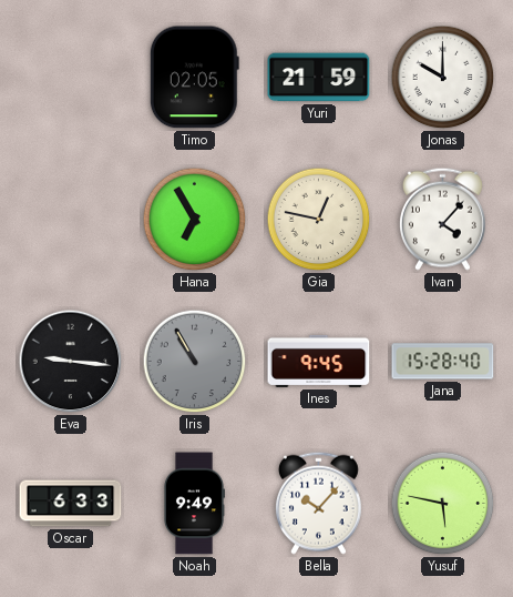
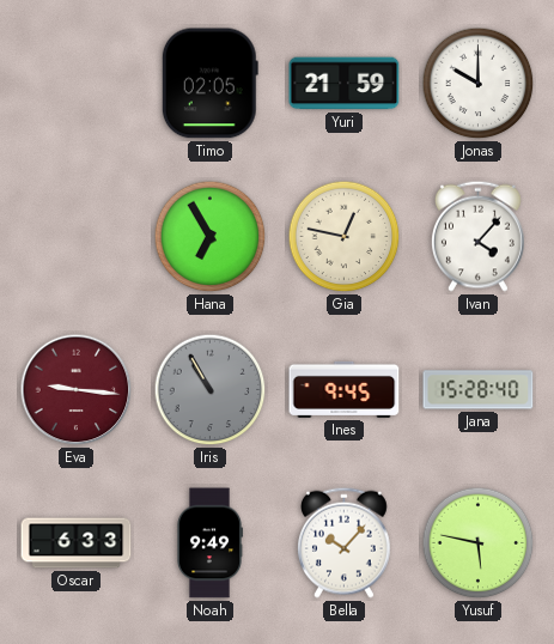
Eva dial: black -> burgundy
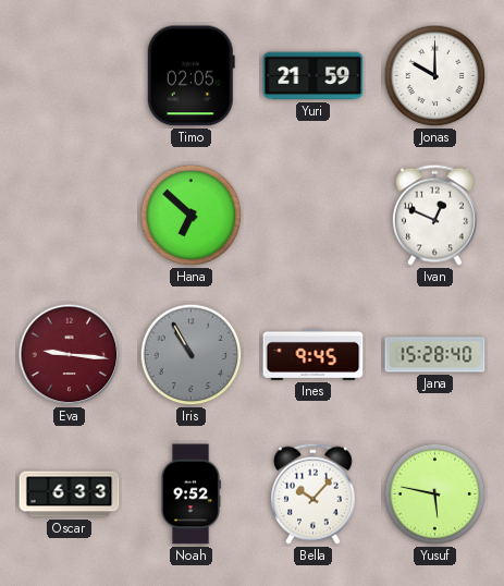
Hana: 6:55 -> 6:52
Gia: 12:47 -> none
Ivan: 4:07 -> 12:49
Noah: 9:49 -> 9:52
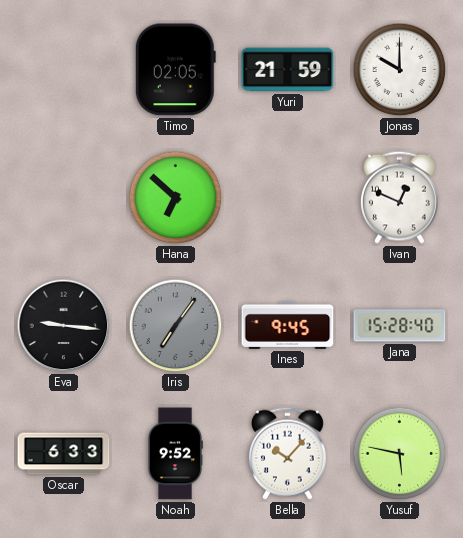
Eva dial: burgundy -> black
Iris: 10:55 -> 7:06
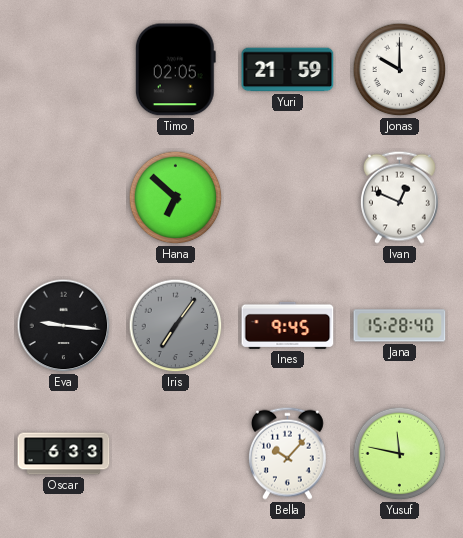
Noah: 9:52 -> none
Yusuf: 5:47 -> 11:47
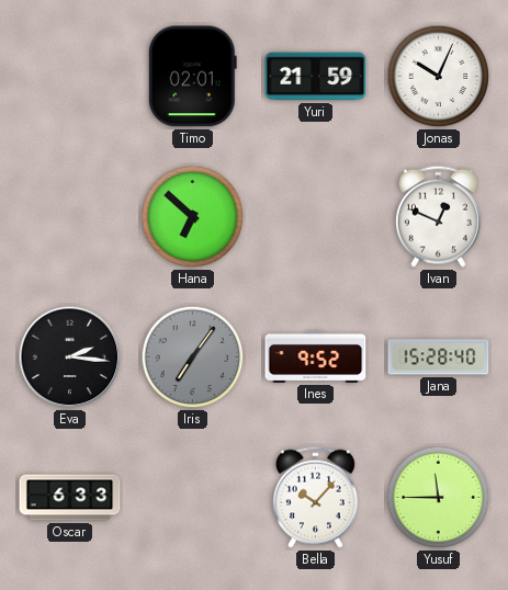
Timo: 02:05 -> 02:01
Jonas: 10:00 -> 10:04
Eva: 9:16 -> 2:16
Ines: 9:45 -> 9:52
Yusuf: 11:47 -> 11:45
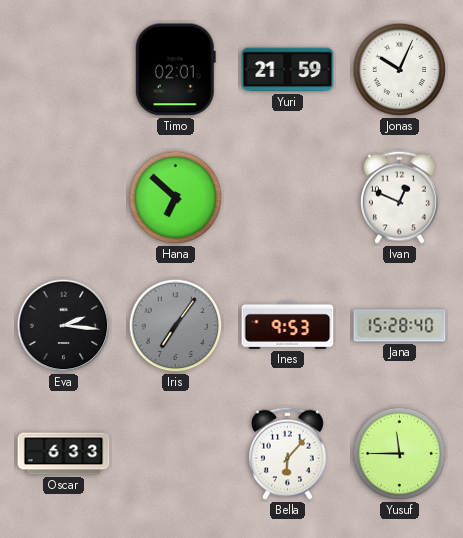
Ines: 9:52 -> 9:53
Bella: 10:07 -> 6:07
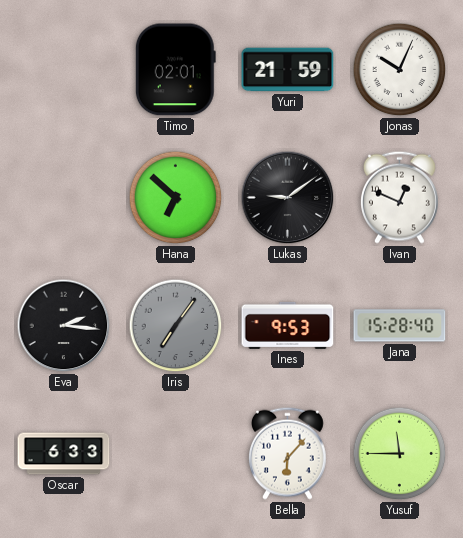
Lukas: none -> 9:09
